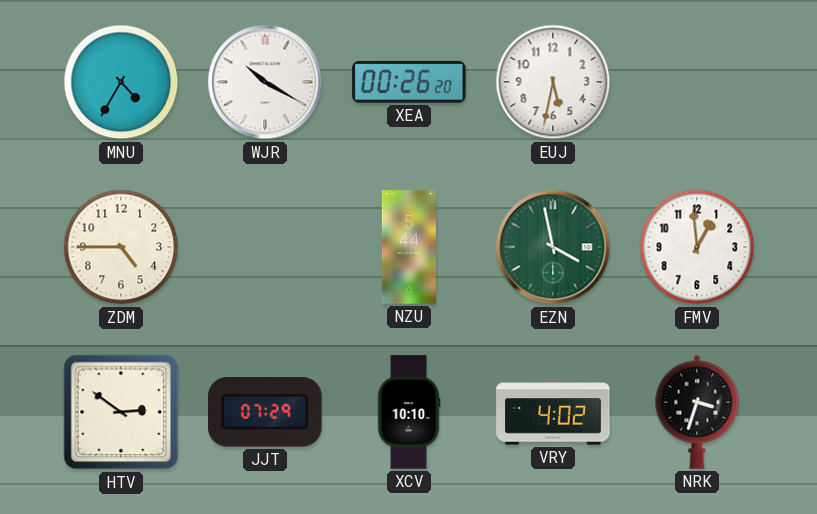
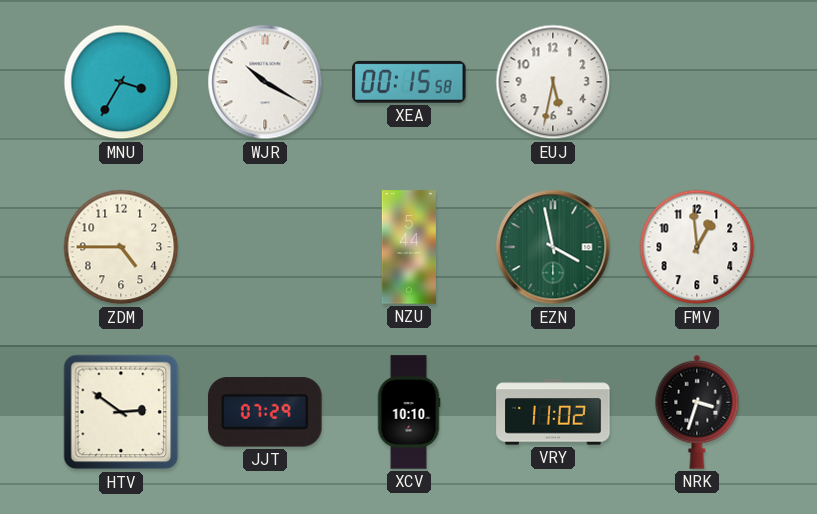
MNU: 4:35 -> 3:35
XEA: 00:26 -> 00:15
VRY: 4:02 -> 11:02
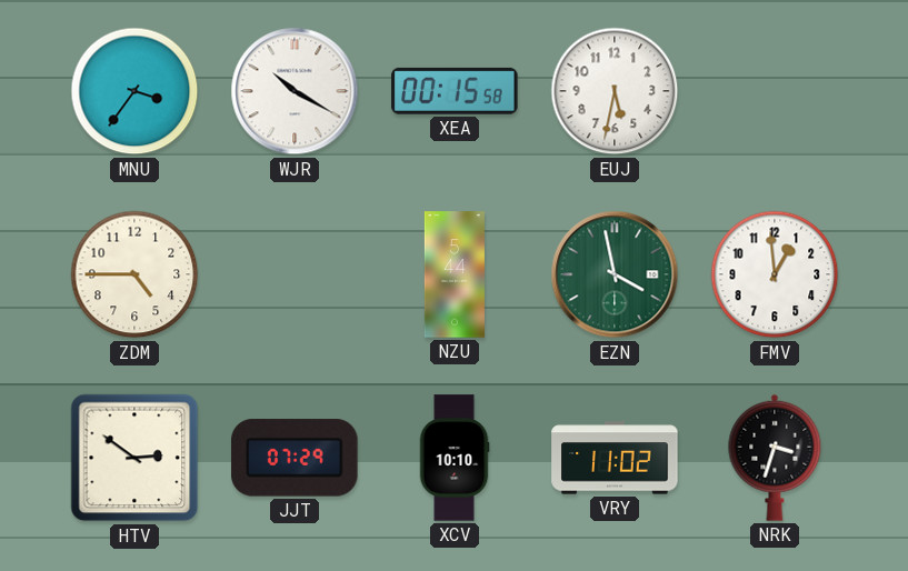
MNU: 3:35 -> 3:36
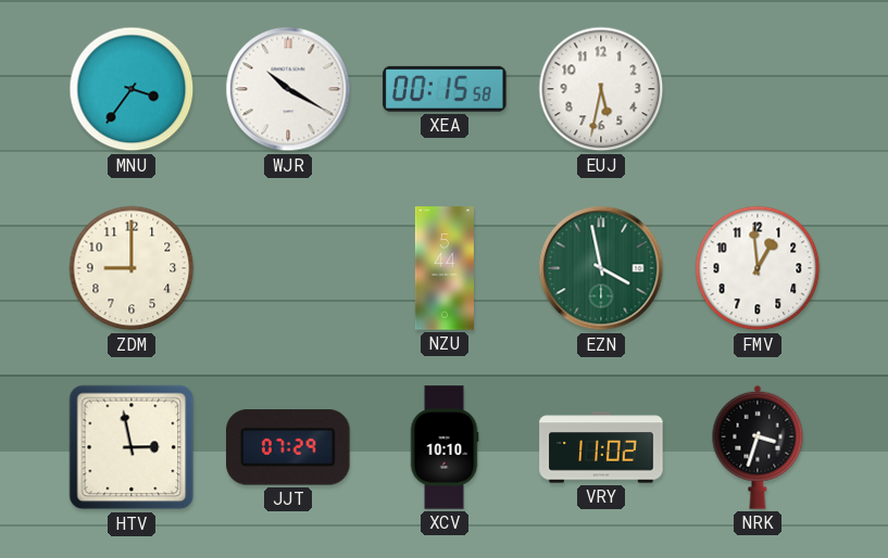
ZDM: 4:45 -> 9:00
HTV: 2:51 -> 2:58
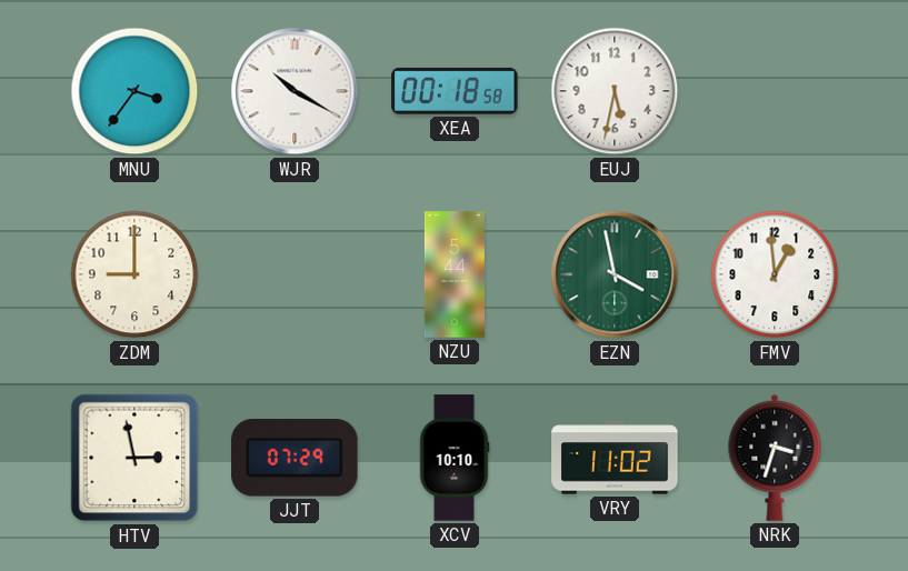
XEA: 00:15 -> 00:18
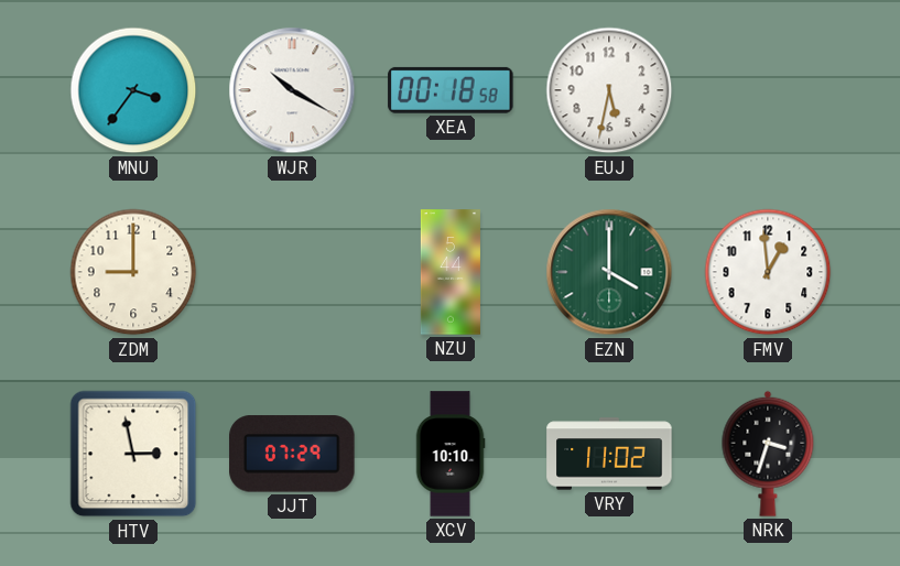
EZN: 3:58 -> 4:00
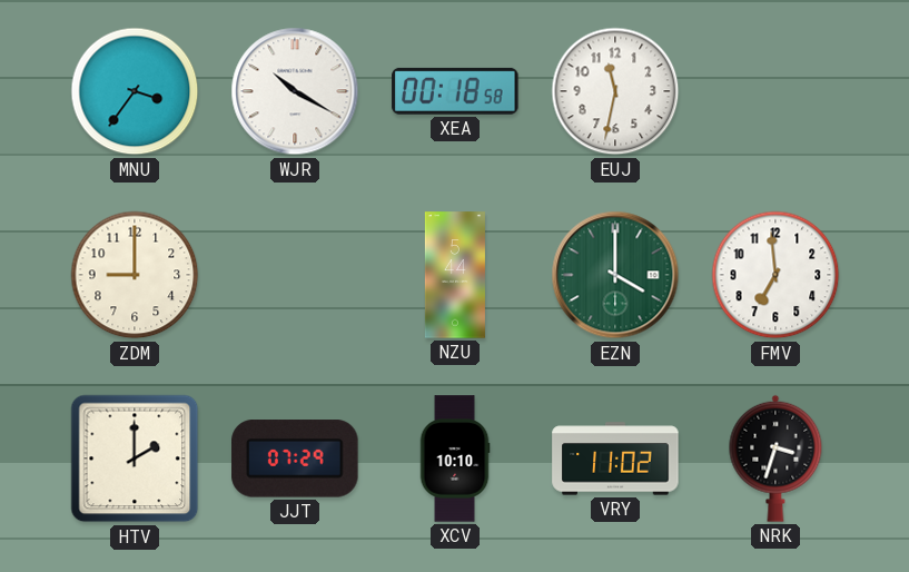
EUJ: 5:32 -> 11:32
FMV: 12:59 -> 6:59
HTV: 2:58 -> 2:00
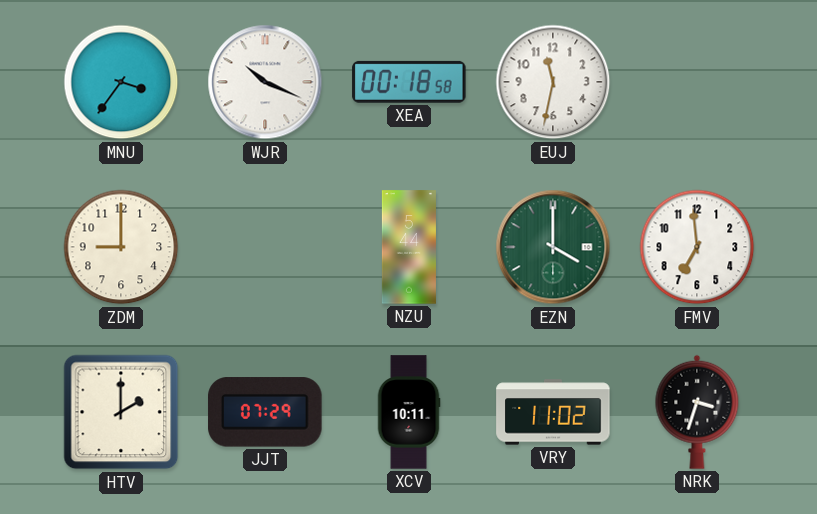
WJR: 10:20 -> 10:19
XCV: 10:10 -> 10:11
